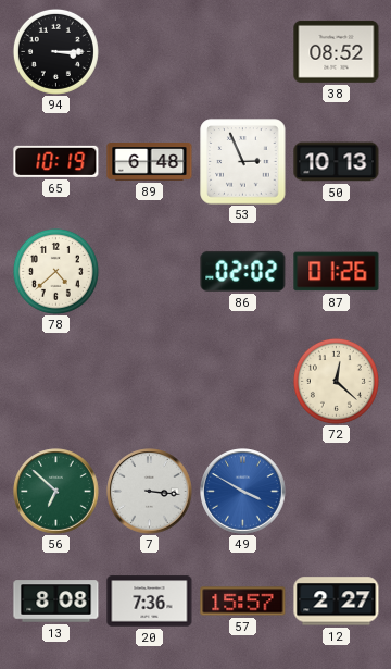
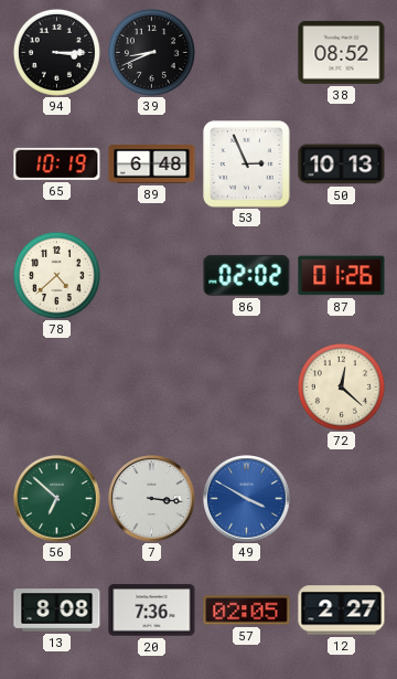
39: none -> 8:41
57: 15:57 -> 02:05
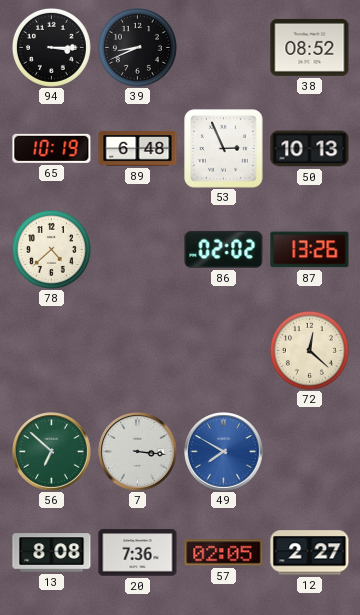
87: 01:26 -> 13:26
49: 3:50 -> 7:50
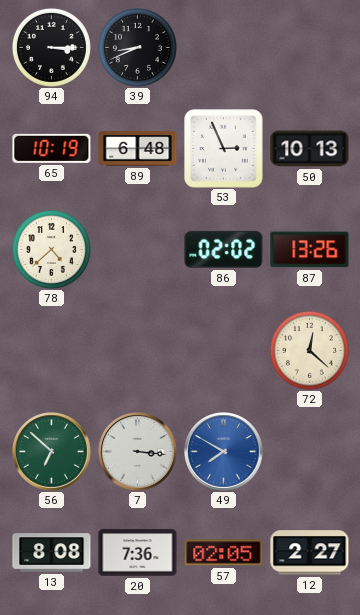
38: 08:52 -> none
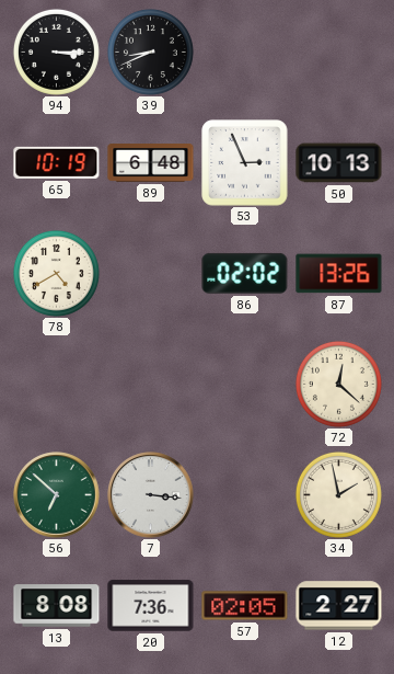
78: 4:38 -> 4:40
49: 7:50 -> none
34: none -> 1:58
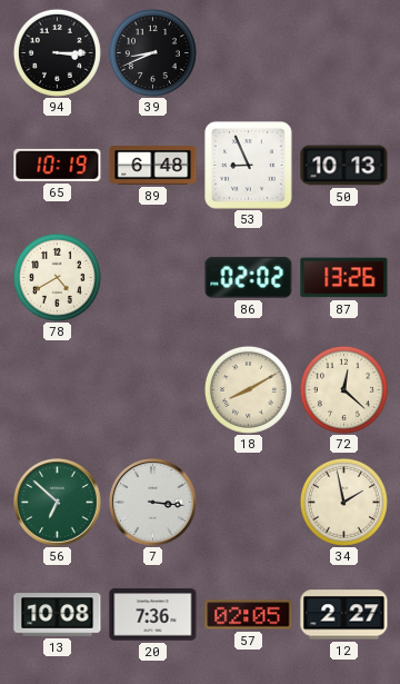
53: 2:56 -> 8:56
18: none -> 8:10
13: 8:08 -> 10:08
